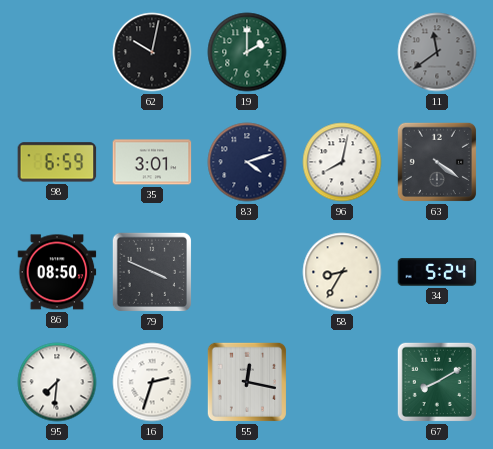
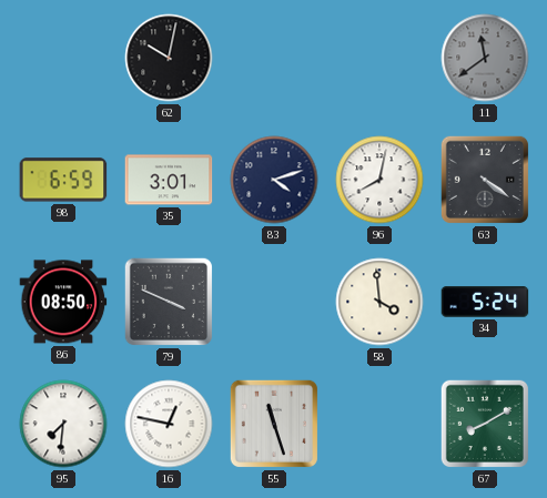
19: 2:00 -> none
58: 8:35 -> 3:59
16: 2:33 -> 12:47
55: 12:17 -> 11:27
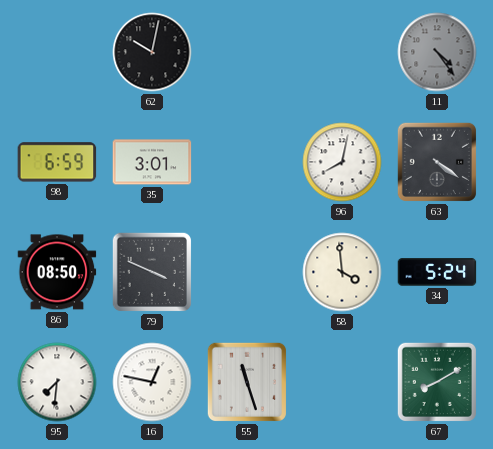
11: 11:39 -> 4:24
83: 4:12 -> none
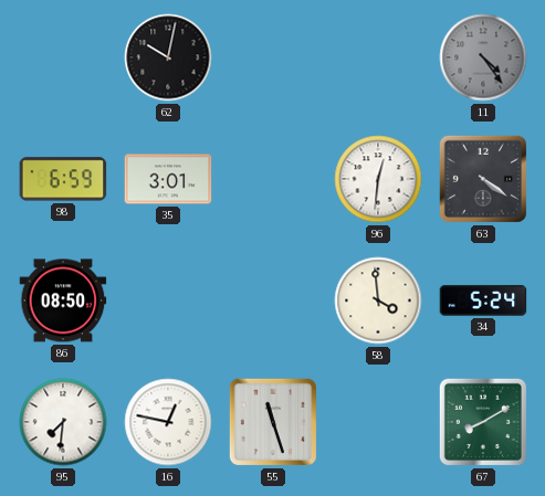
96: 8:02 -> 12:31
79: 3:49 -> none
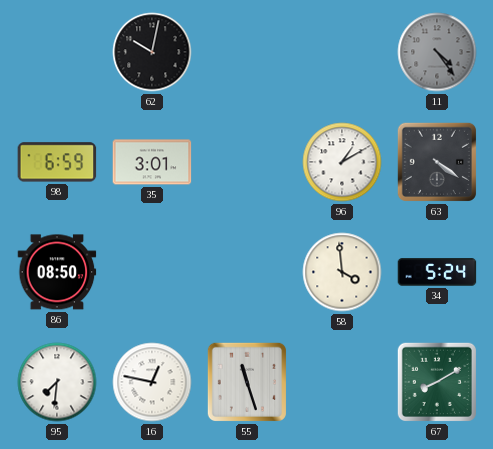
96: 12:31 -> 1:10
